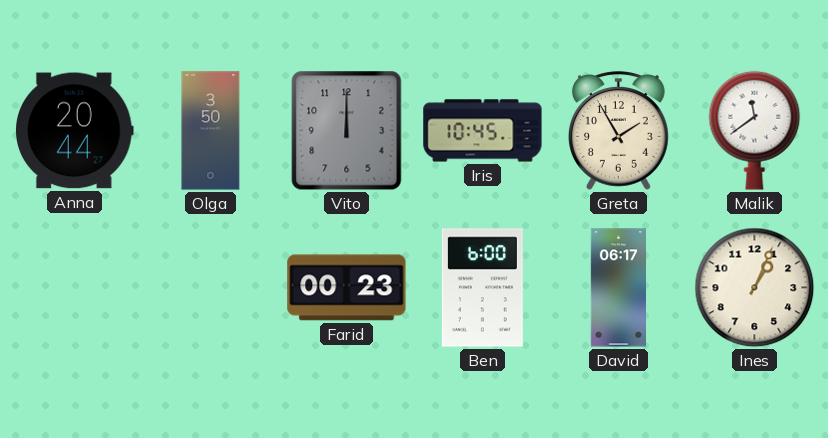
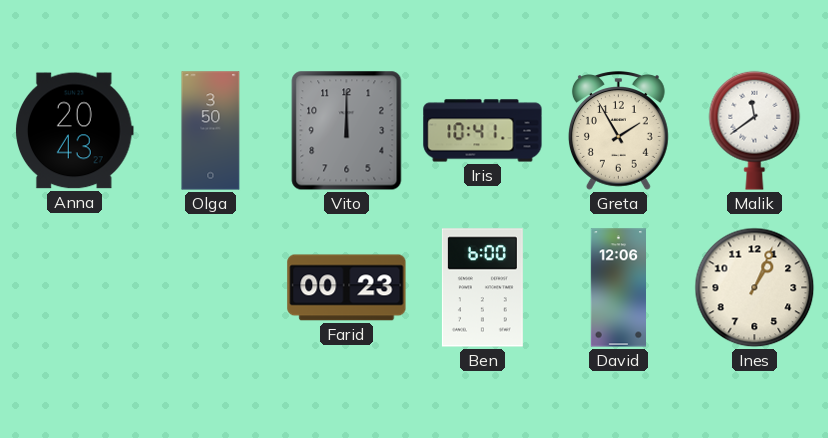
Anna: 20:44 -> 20:43
Iris: 10:45 -> 10:41
David: 06:17 -> 12:06
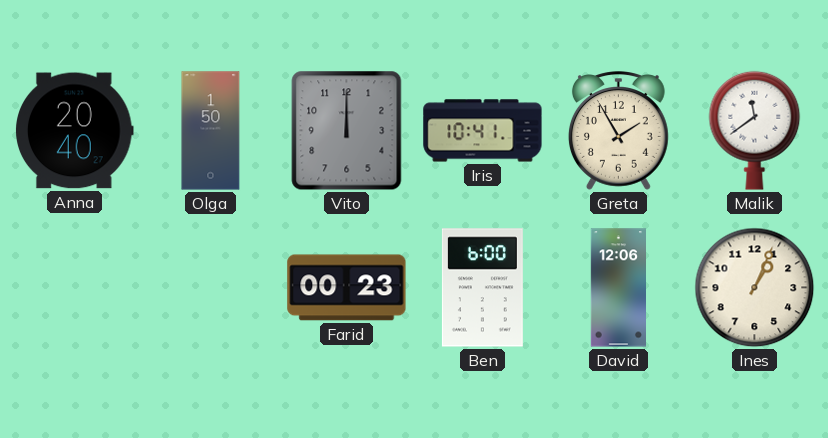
Anna: 20:43 -> 20:40
Olga: 3:50 -> 1:50
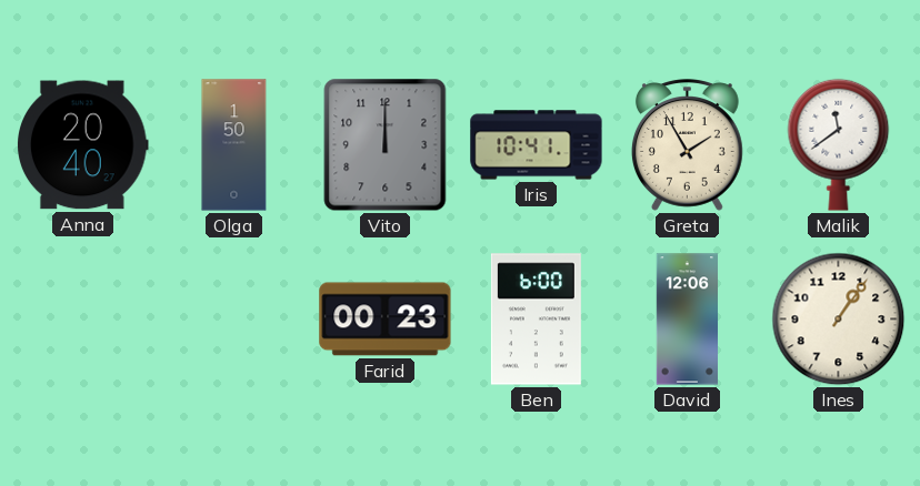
Ines: 1:04 -> 1:06
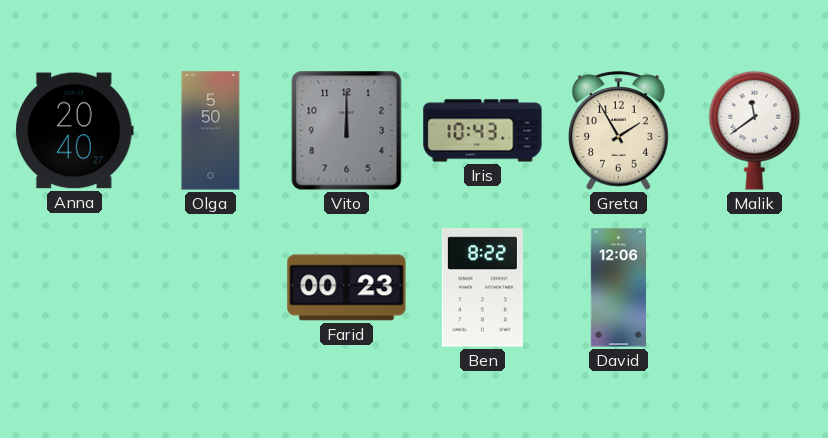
Olga: 1:50 -> 5:50
Iris: 10:41 -> 10:43
Ben: 6:00 -> 8:22
Ines: 1:06 -> none
